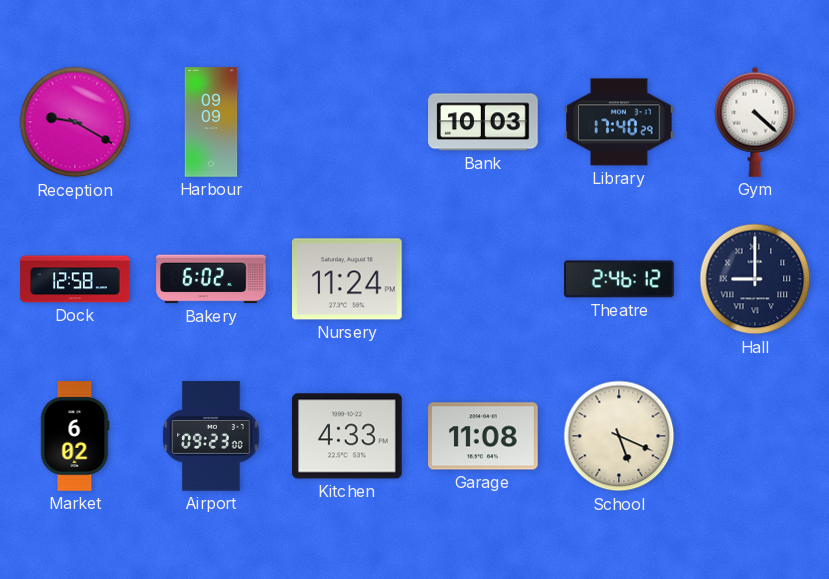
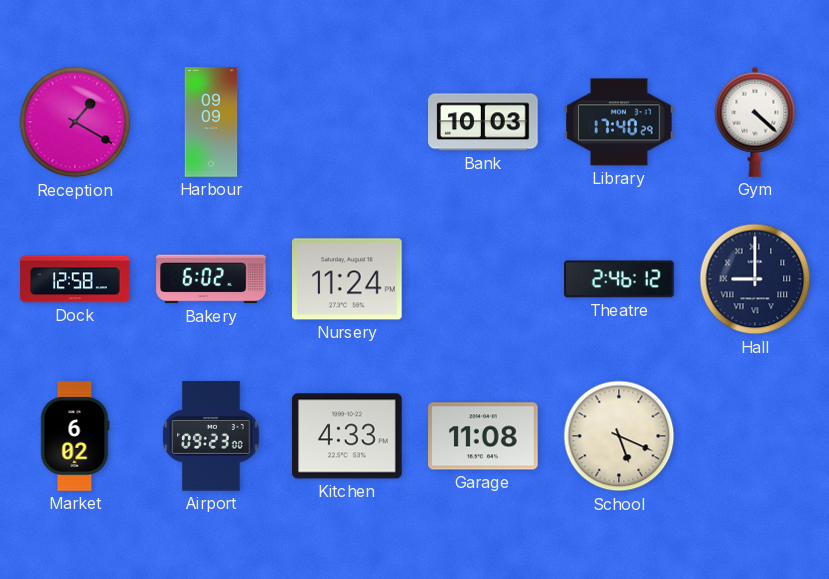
Reception: 9:20 -> 1:20
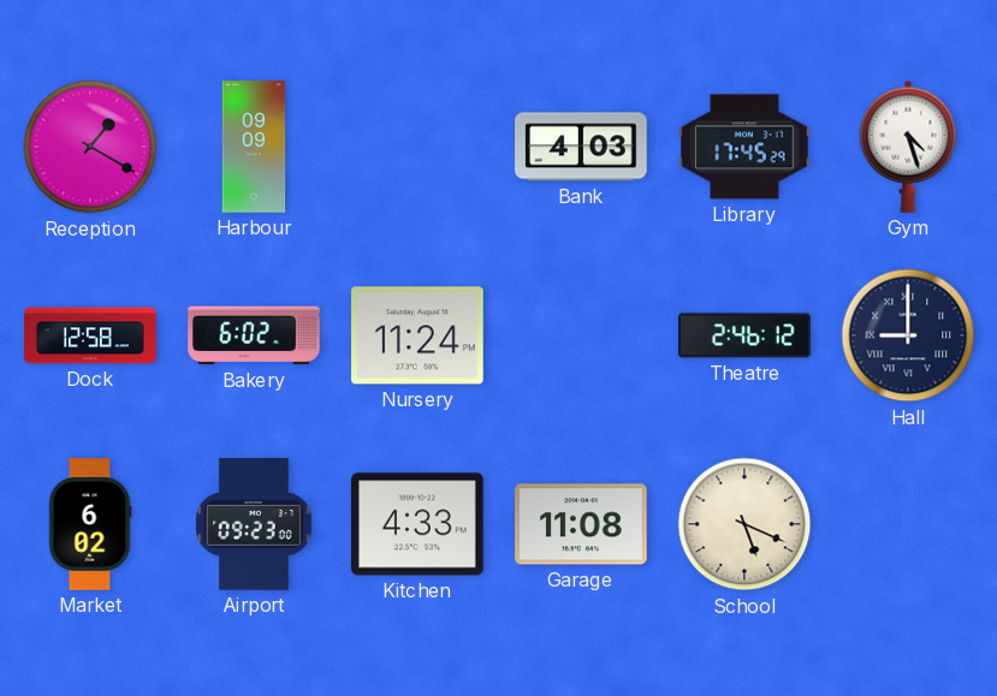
Bank: 10:03 -> 4:03
Library: 17:40 -> 17:45
Gym: 4:22 -> 4:27
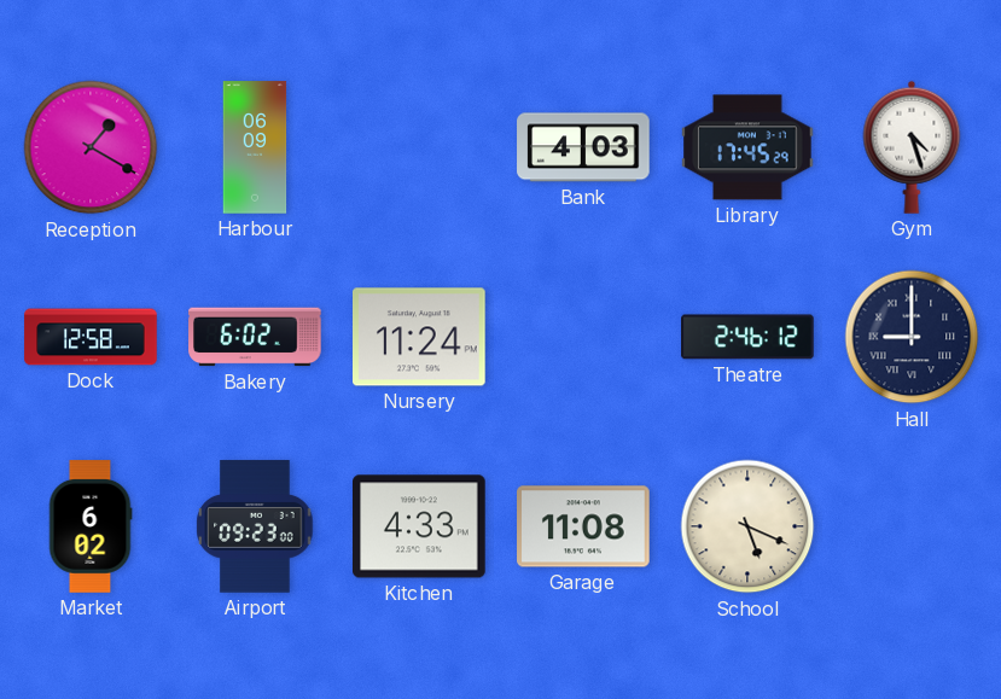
Harbour: 09:09 -> 06:09
